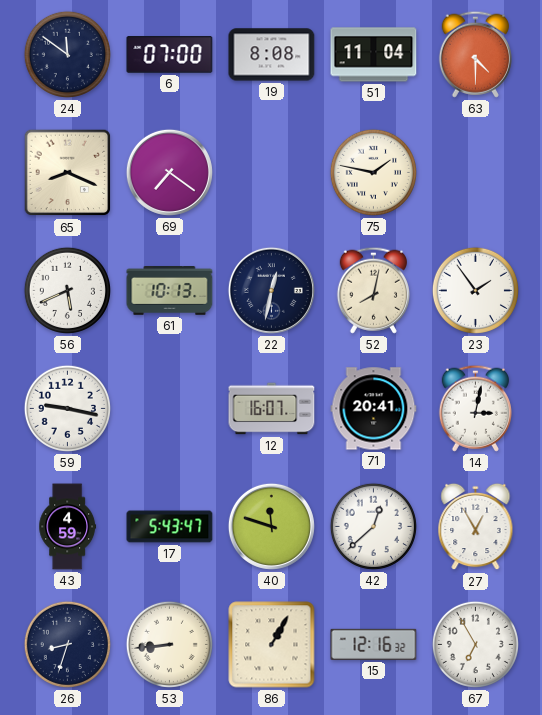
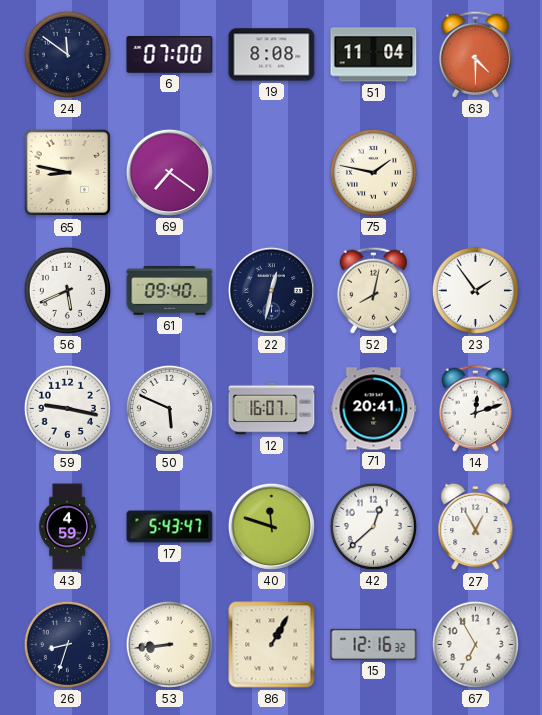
65: 8:19 -> 8:47
61: 10:13 -> 09:40
50: none -> 5:49
14: 3:02 -> 12:12
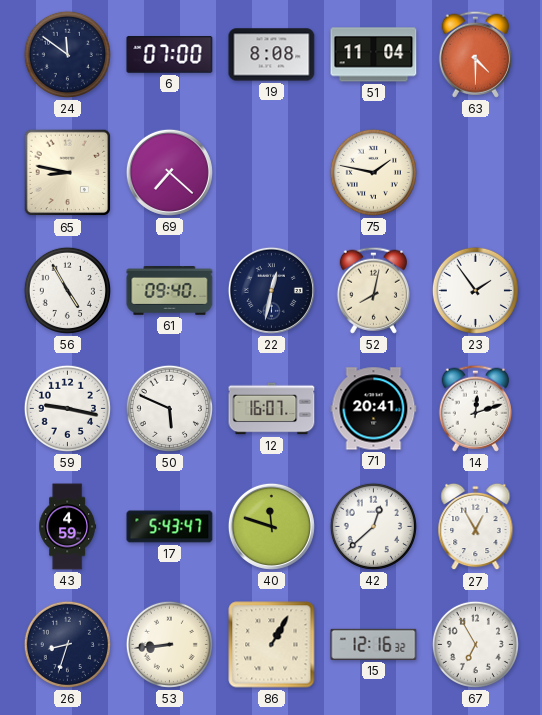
69: 7:21 -> 7:22
56: 5:41 -> 4:55
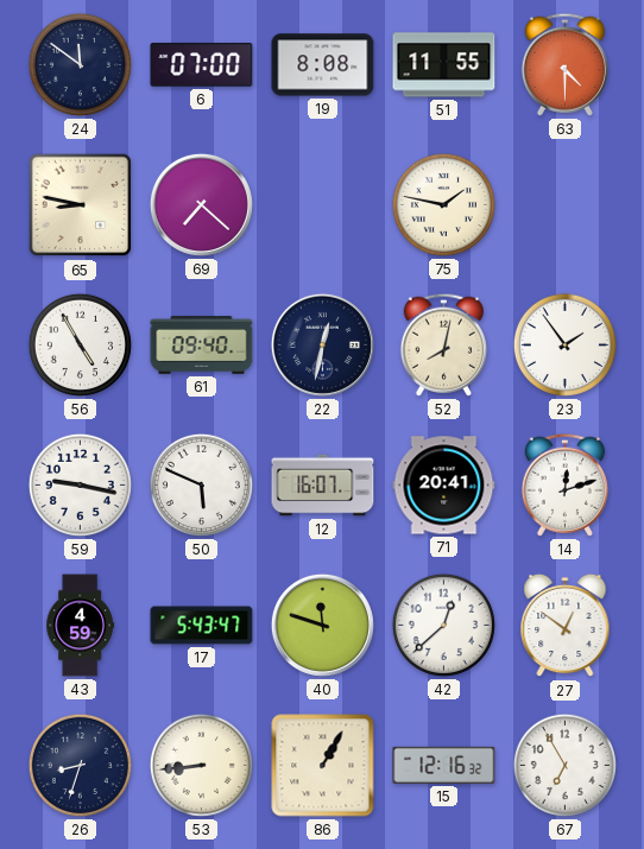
51: 11:04 -> 11:55
27: 12:55 -> 12:51
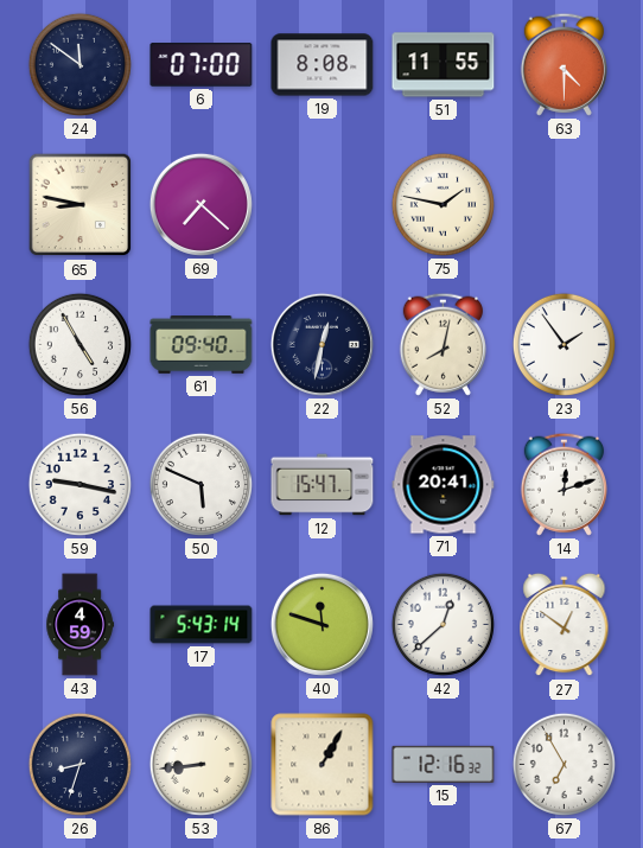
12: 16:07 -> 15:47
17: 5:43:47 -> 5:43:14
